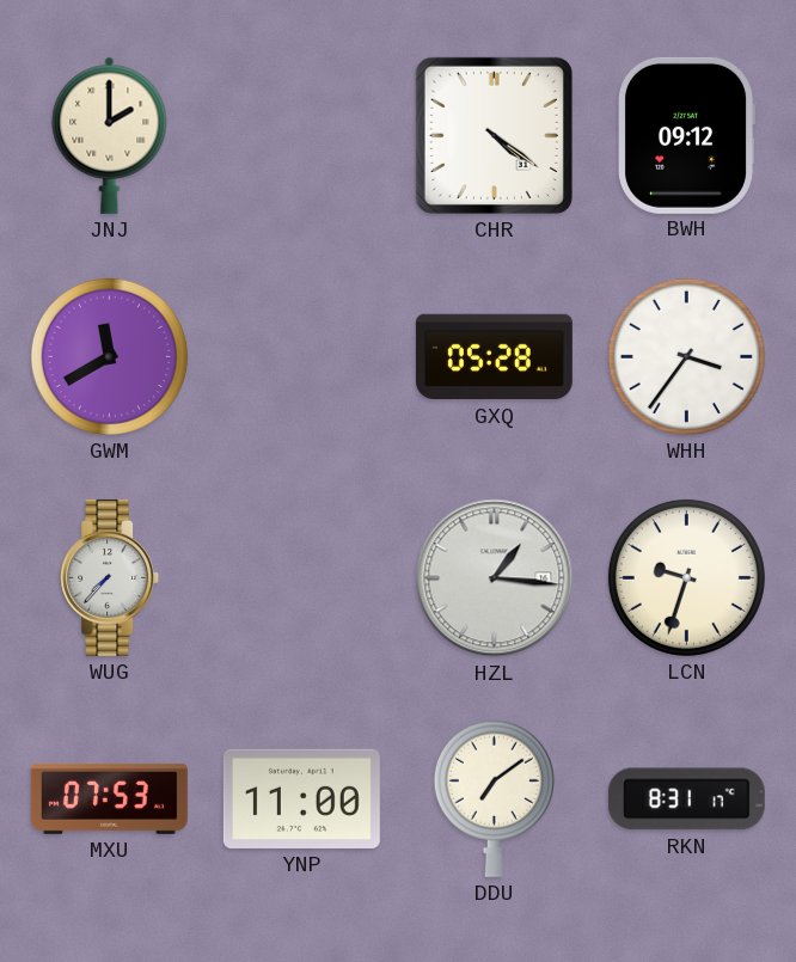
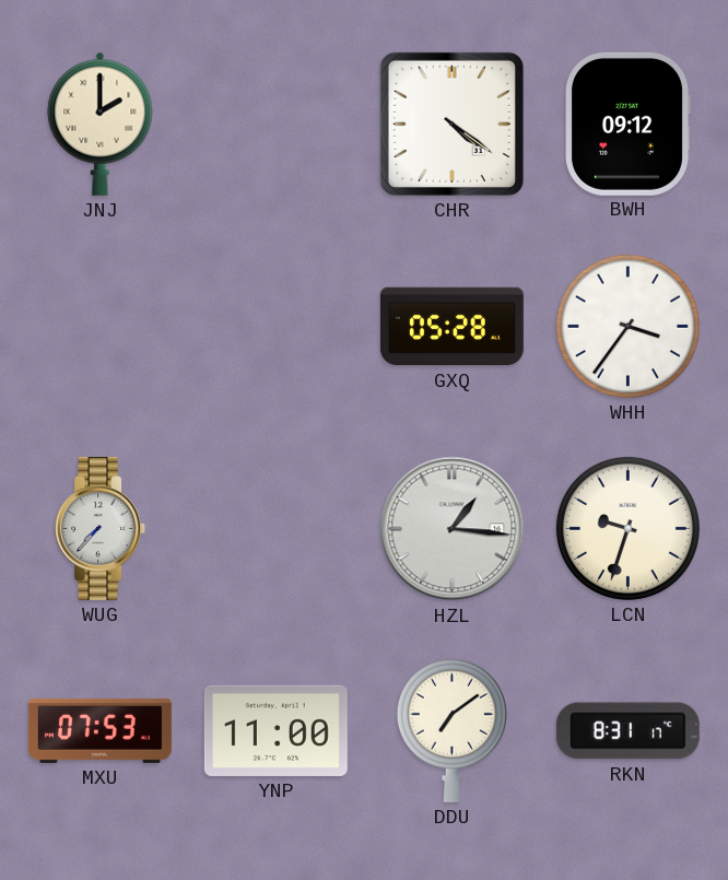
GWM: 11:40 -> none
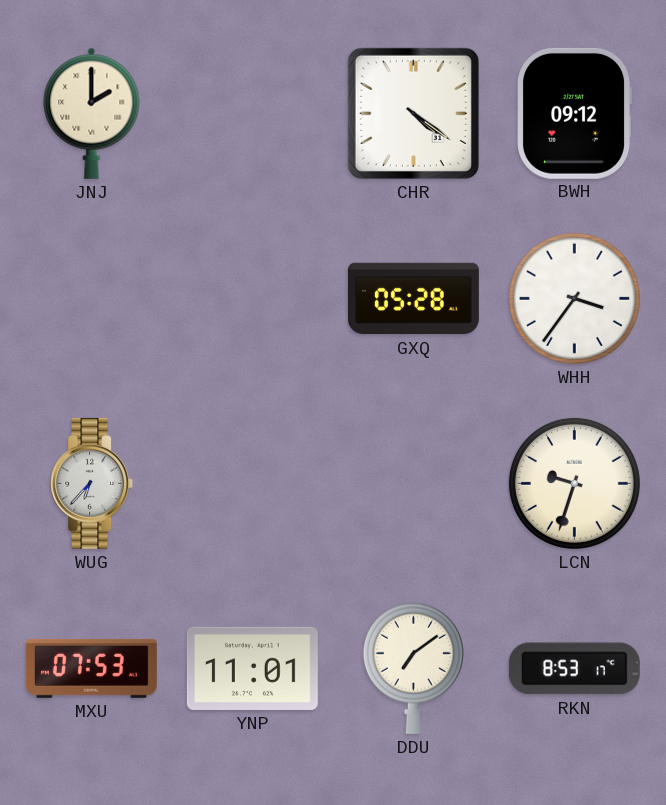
WUG: 7:37 -> 6:37
HZL: 1:16 -> none
YNP: 11:00 -> 11:01
RKN: 8:31 -> 8:53
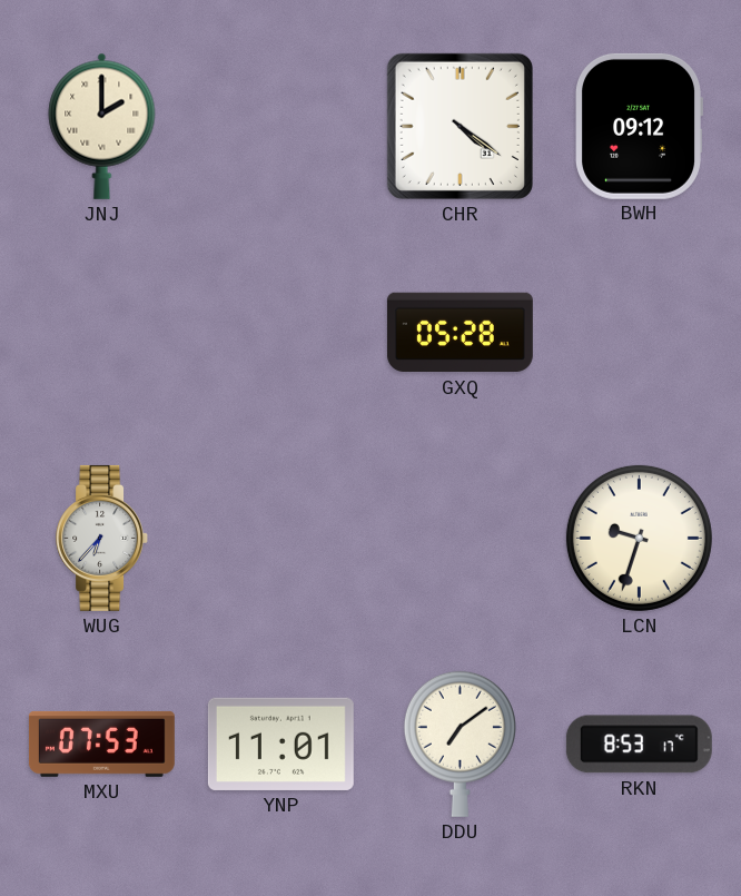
WHH: 3:36 -> none
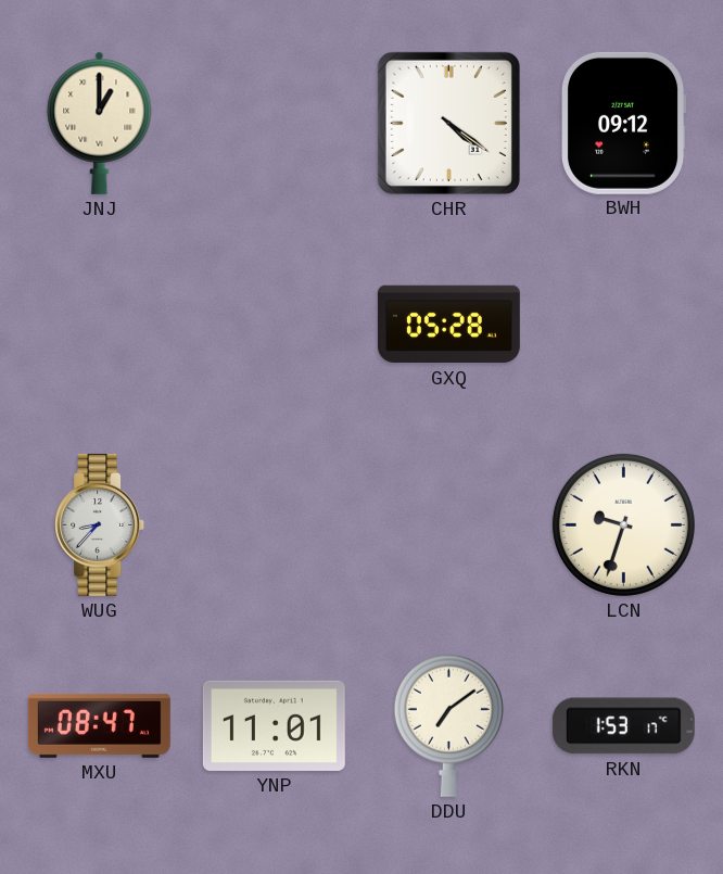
JNJ: 2:00 -> 1:00
WUG: 6:37 -> 8:37
MXU: 07:53 -> 08:47
RKN: 8:53 -> 1:53
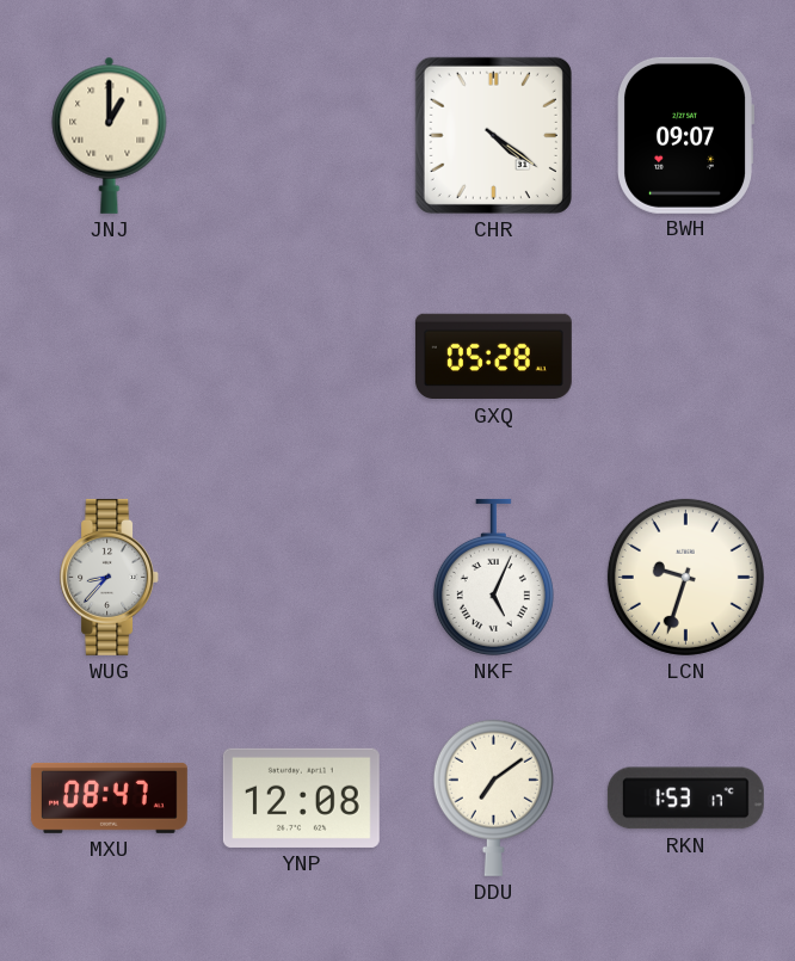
BWH: 09:12 -> 09:07
NKF: none -> 5:04
YNP: 11:01 -> 12:08
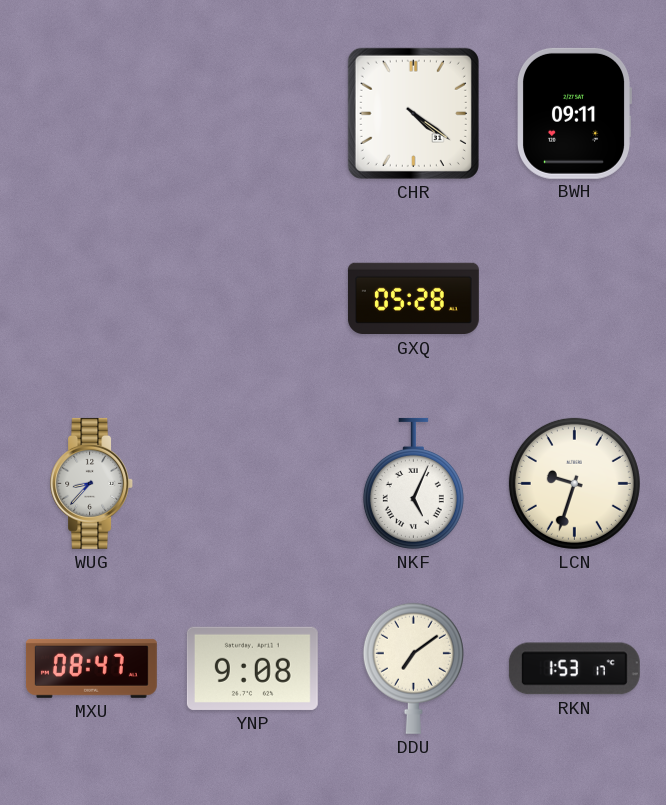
JNJ: 1:00 -> none
BWH: 09:07 -> 09:11
YNP: 12:08 -> 9:08
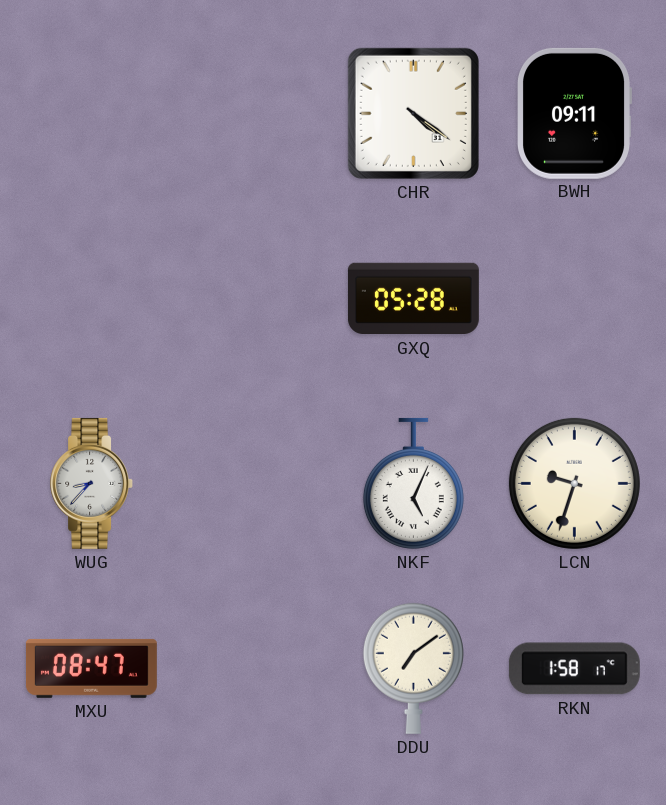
YNP: 9:08 -> none
RKN: 1:53 -> 1:58
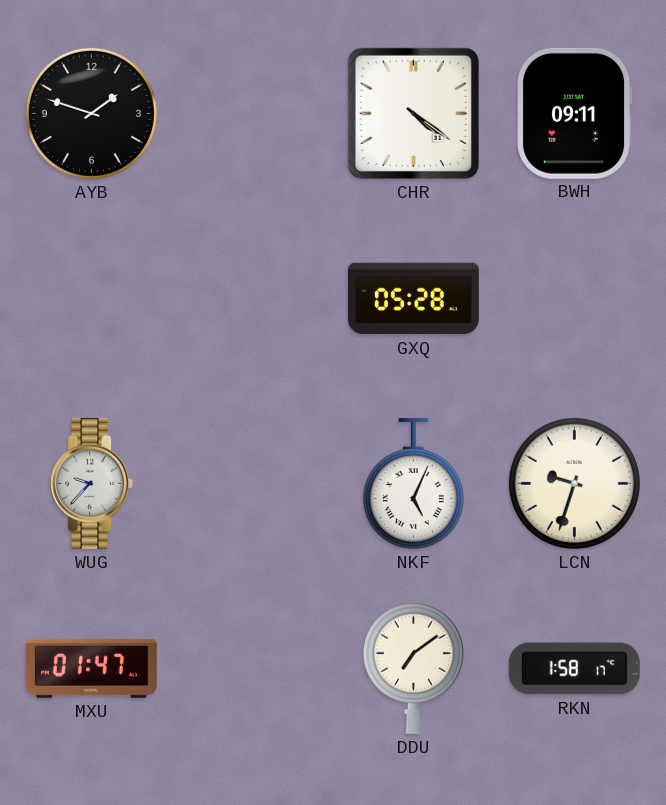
AYB: none -> 1:48
WUG: 8:37 -> 9:37
MXU: 08:47 -> 01:47
